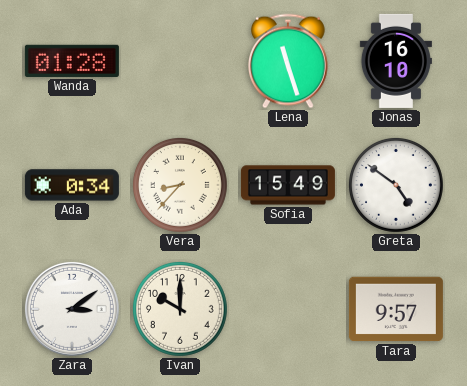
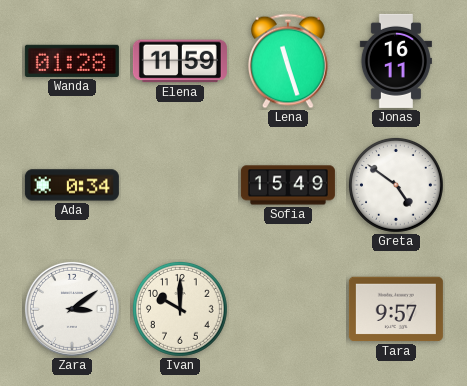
Elena: none -> 11:59
Jonas: 16:10 -> 16:11
Vera: 8:37 -> none
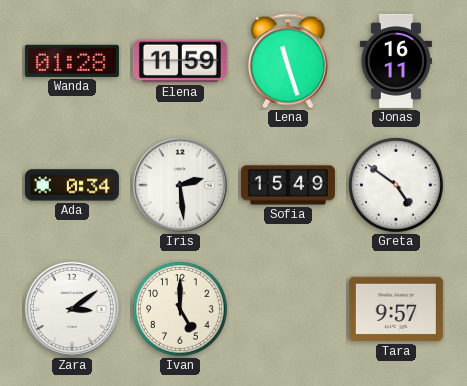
Iris: none -> 2:29
Ivan: 10:00 -> 5:00
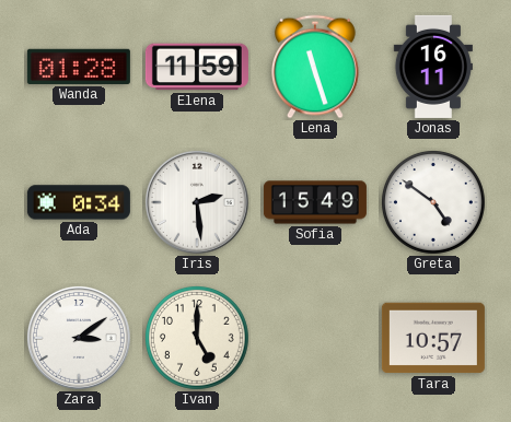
Tara: 9:57 -> 10:57
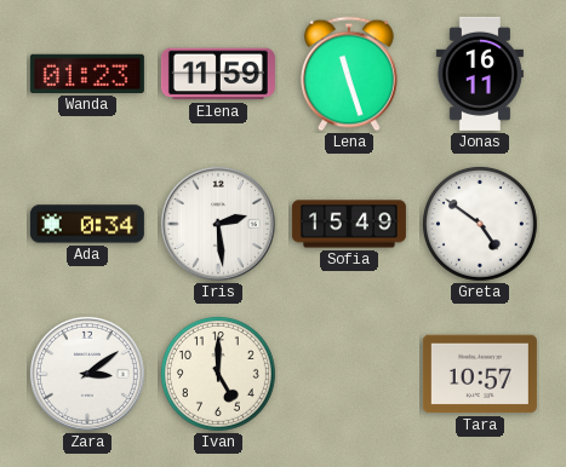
Wanda: 01:28 -> 01:23
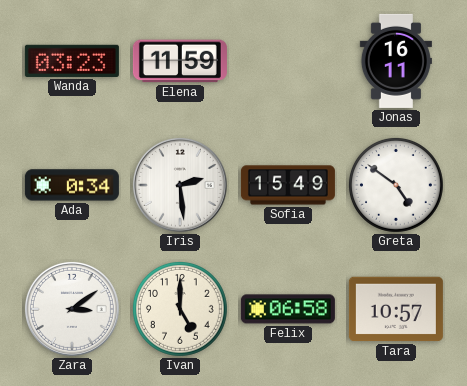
Wanda: 01:23 -> 03:23
Lena: 11:27 -> none
Felix: none -> 06:58
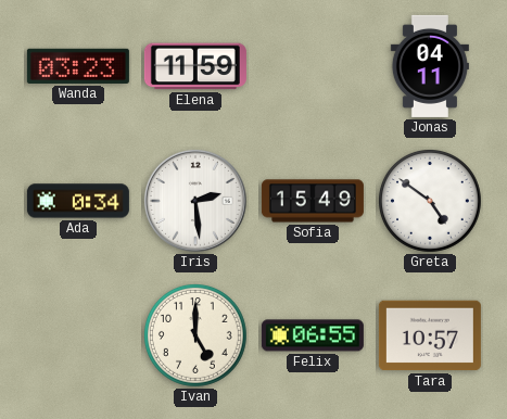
Jonas: 16:11 -> 04:11
Zara: 3:09 -> none
Felix: 06:58 -> 06:55
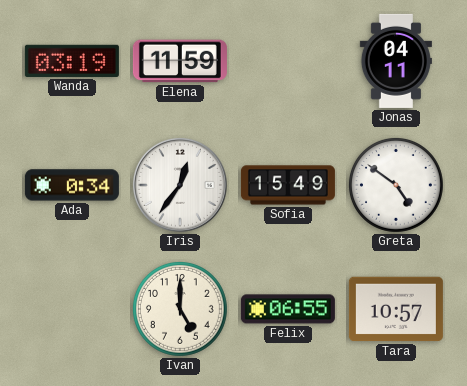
Wanda: 03:23 -> 03:19
Iris: 2:29 -> 12:36
